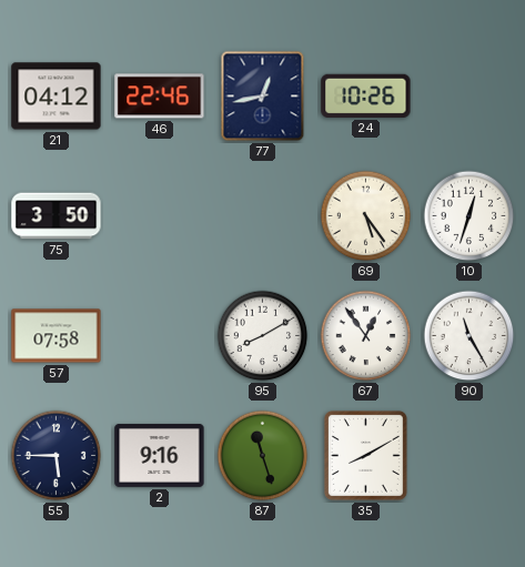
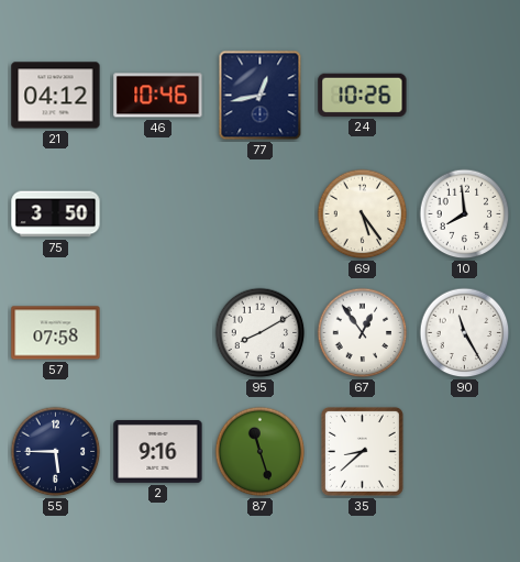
46: 22:46 -> 10:46
10: 12:33 -> 7:59
35: 8:10 -> 8:38
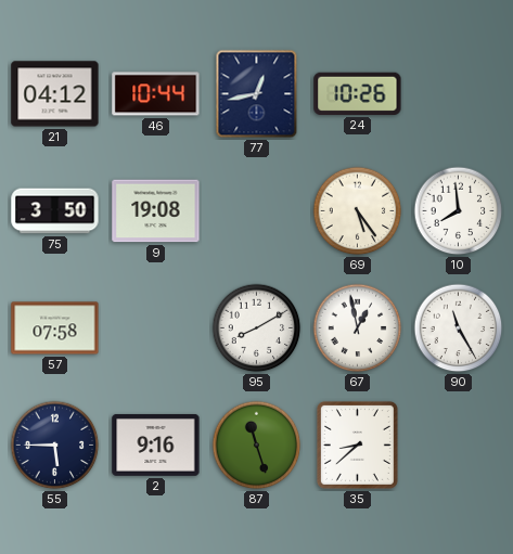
46: 10:46 -> 10:44
9: none -> 19:08
67: 12:54 -> 12:58
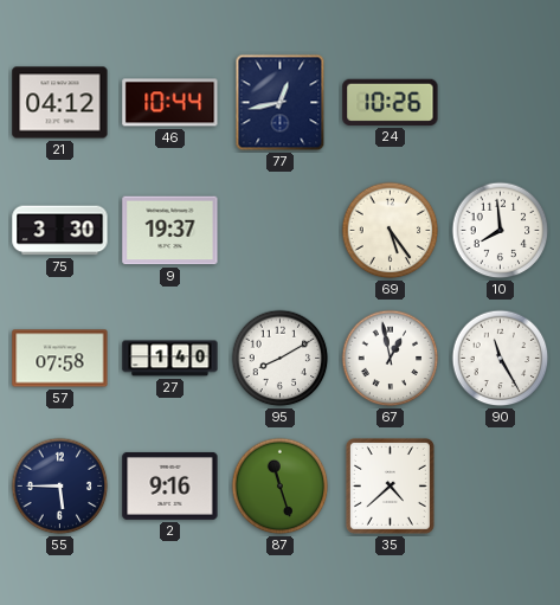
75: 3:50 -> 3:30
9: 19:08 -> 19:37
27: none -> 1:40
35: 8:38 -> 4:38
